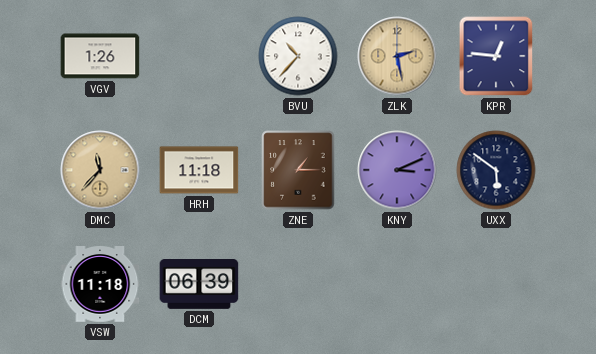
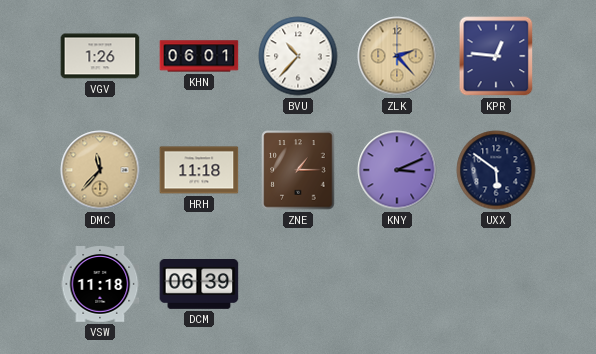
KHN: none -> 06:01
ZLK: 2:28 -> 2:23
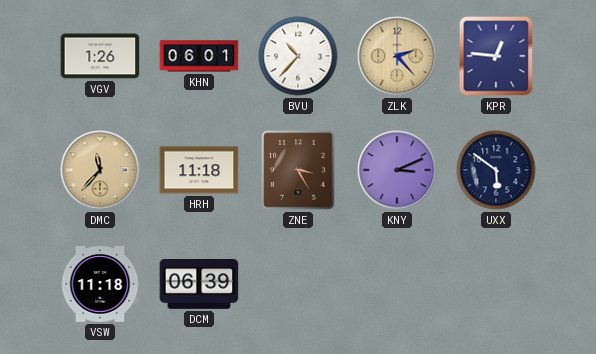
ZNE: 1:15 -> 3:25
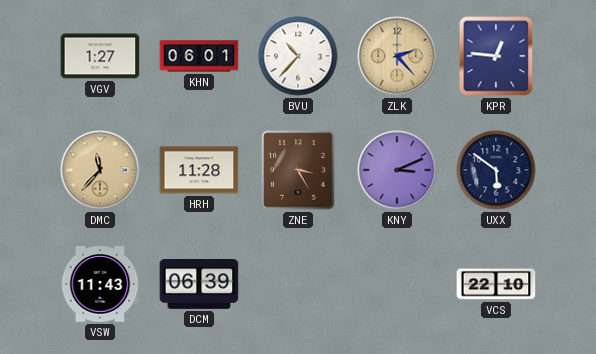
VGV: 1:26 -> 1:27
HRH: 11:18 -> 11:28
VSW: 11:18 -> 11:43
VCS: none -> 22:10
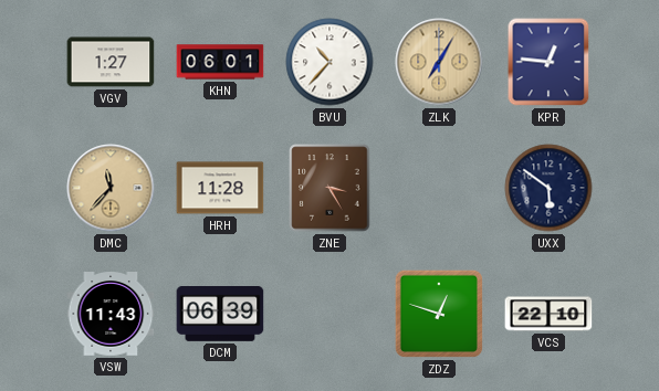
ZLK: 2:23 -> 7:05
KNY: 3:11 -> none
ZDZ: none -> 12:48
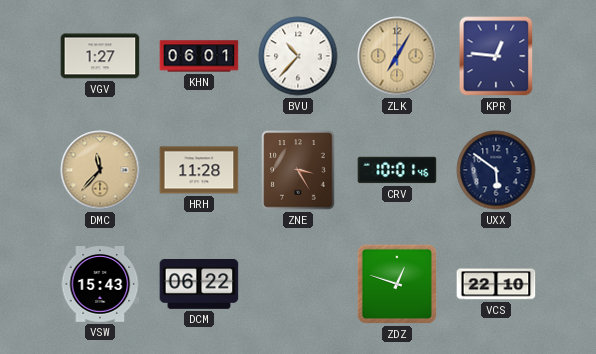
CRV: none -> 10:01
VSW: 11:43 -> 15:43
DCM: 06:39 -> 06:22
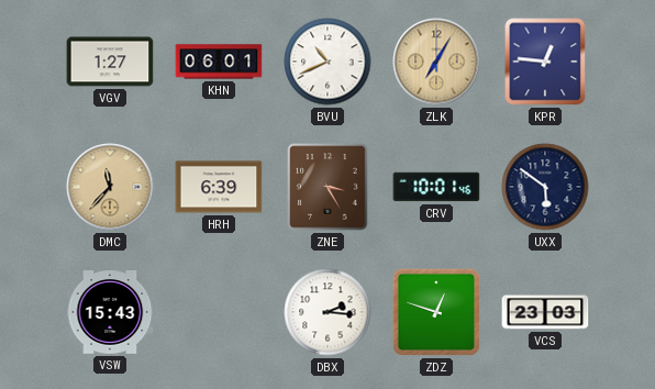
BVU: 10:37 -> 10:41
HRH: 11:28 -> 6:39
DCM: 06:22 -> none
DBX: none -> 2:16
VCS: 22:10 -> 23:03
